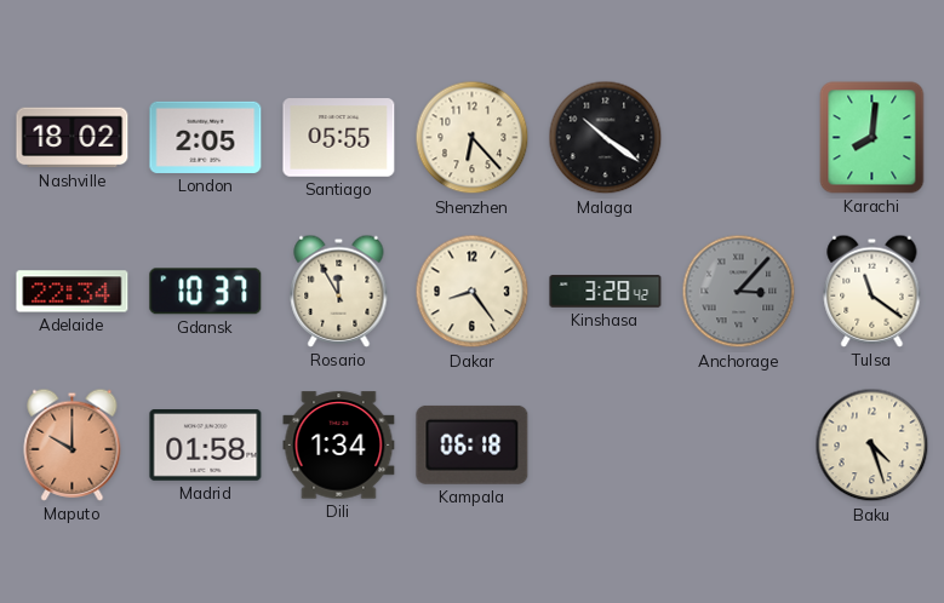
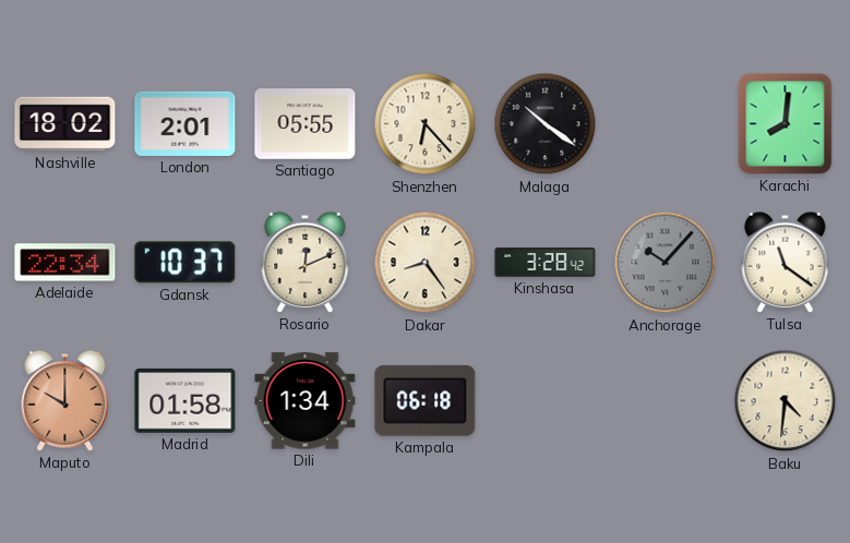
London: 2:05 -> 2:01
Rosario: 11:55 -> 12:11
Anchorage: 3:07 -> 10:07
Baku: 4:27 -> 4:31
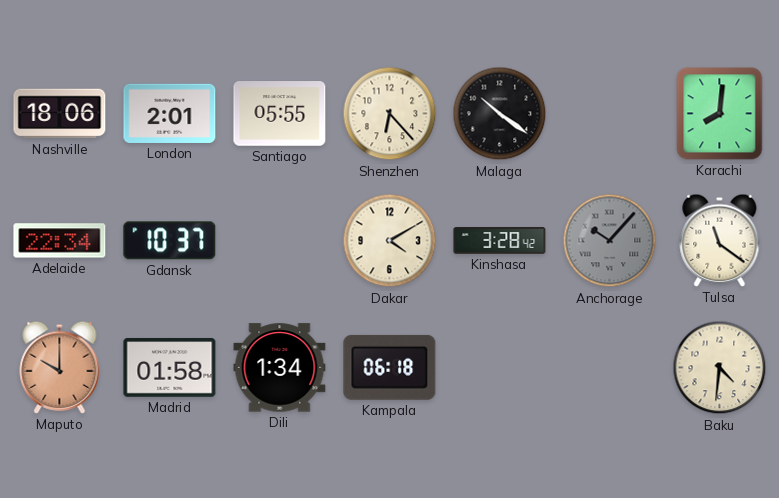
Nashville: 18:02 -> 18:06
Rosario: 12:11 -> none
Dakar: 8:24 -> 4:10
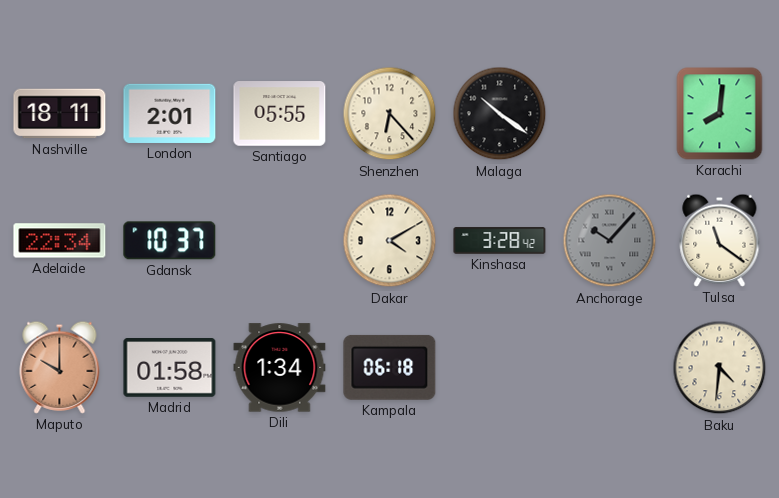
Nashville: 18:06 -> 18:11
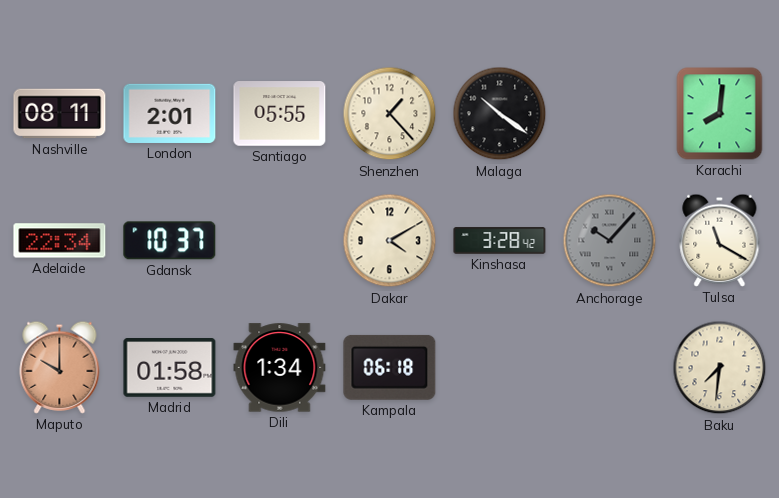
Nashville: 18:11 -> 08:11
Shenzhen: 6:23 -> 1:23
Tulsa: 11:21 -> 11:20
Baku: 4:31 -> 7:31
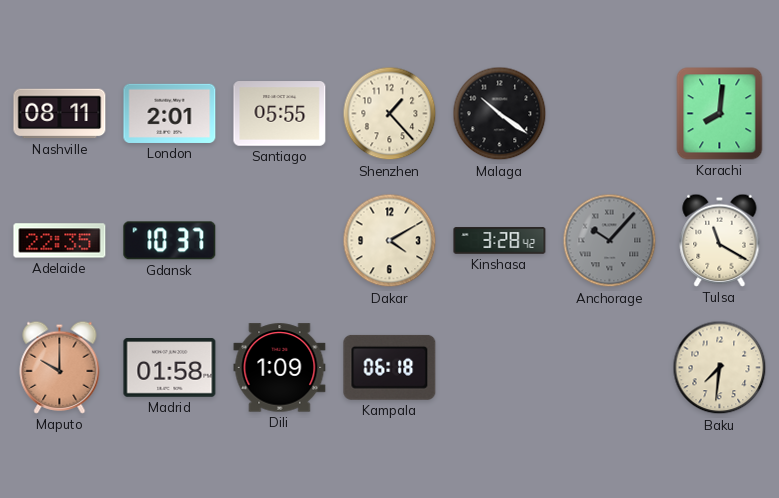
Adelaide: 22:34 -> 22:35
Dili: 1:34 -> 1:09
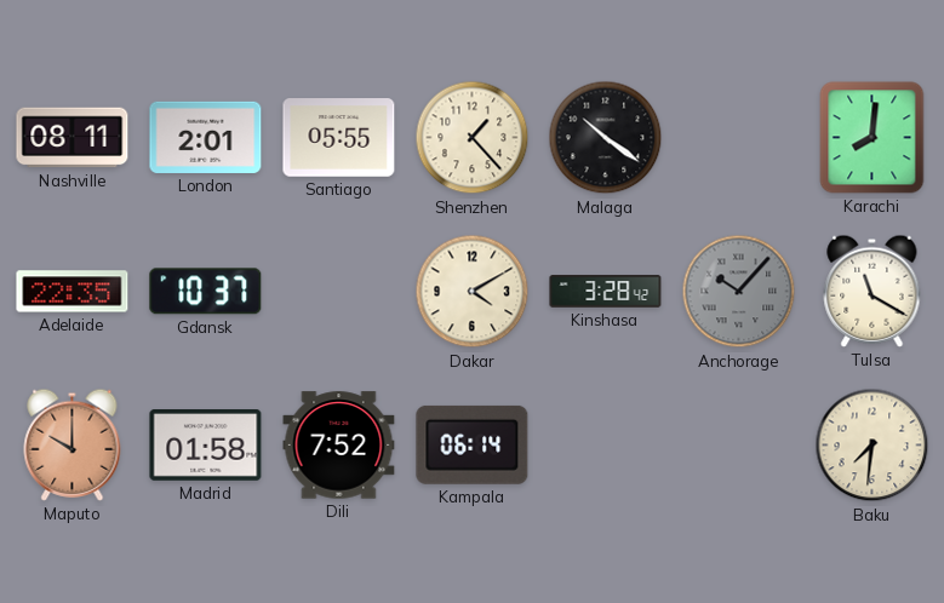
Dili: 1:09 -> 7:52
Kampala: 06:18 -> 06:14
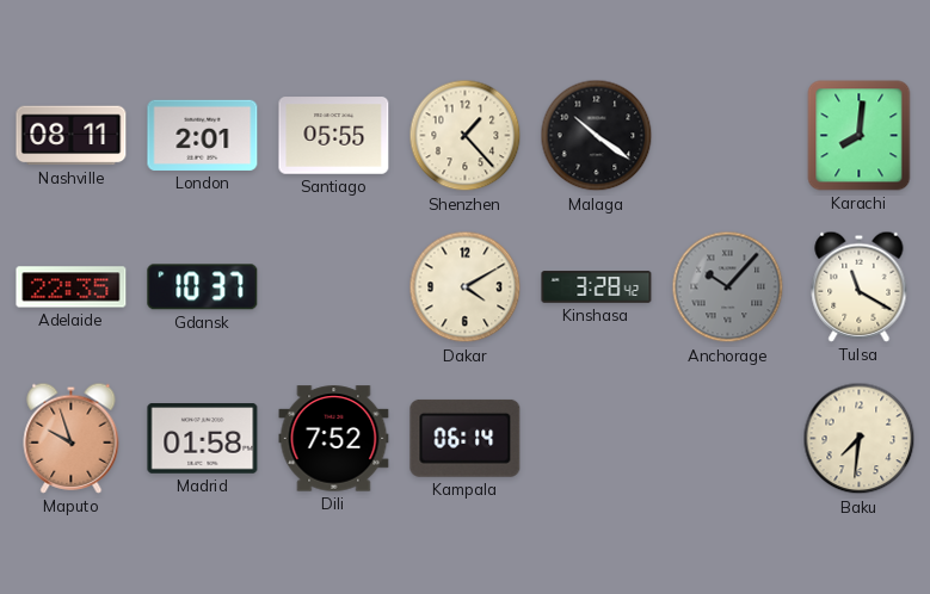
Maputo: 10:00 -> 9:57
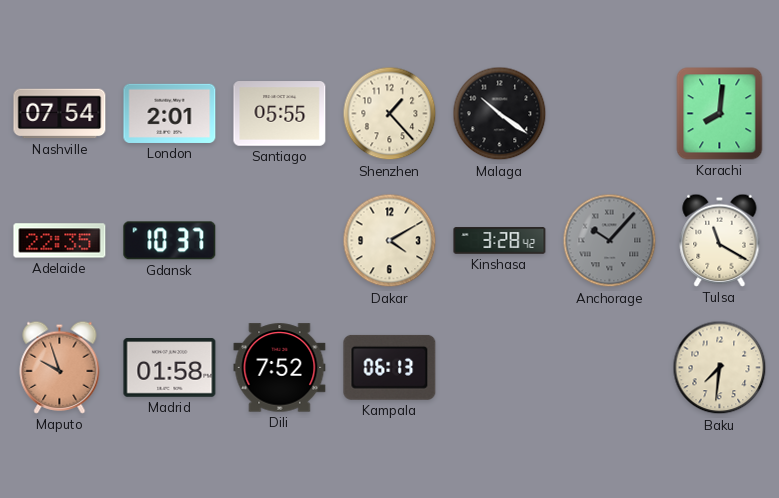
Nashville: 08:11 -> 07:54
Kampala: 06:14 -> 06:13
